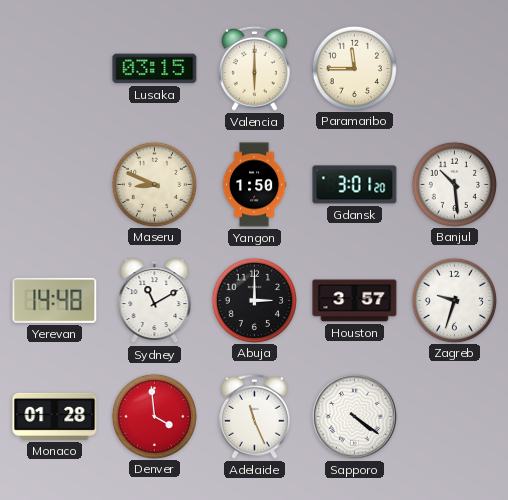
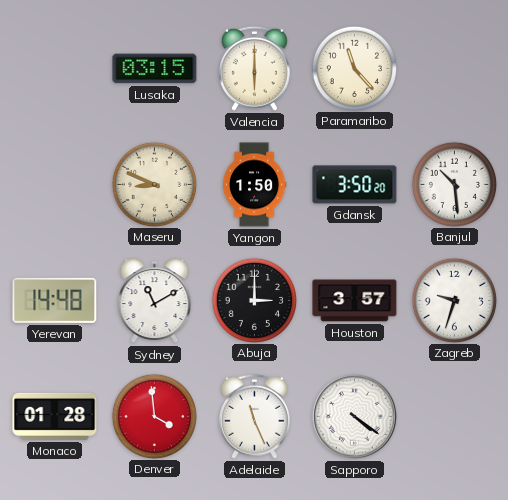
Paramaribo: 11:45 -> 11:23
Gdansk: 3:01 -> 3:50
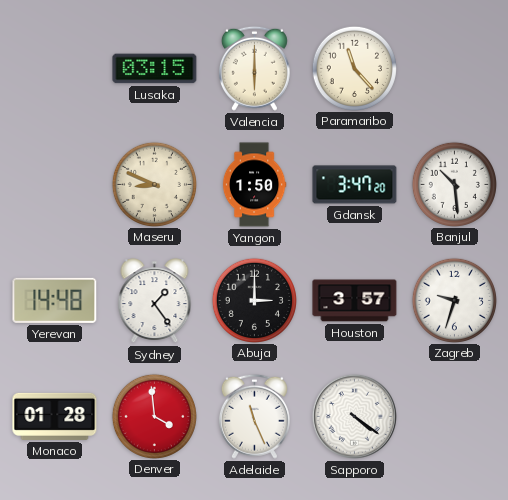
Gdansk: 3:50 -> 3:47
Sydney: 11:10 -> 1:24
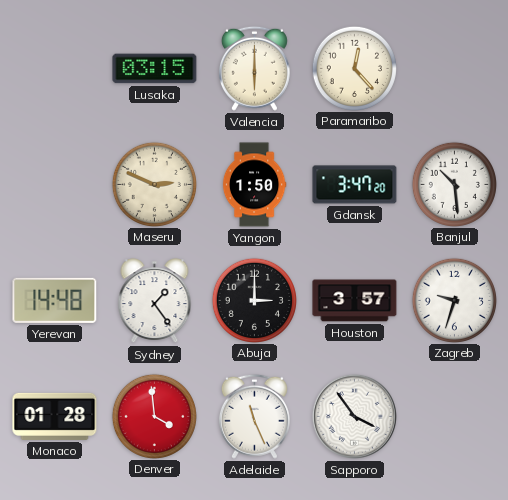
Paramaribo: 11:23 -> 12:23
Maseru: 8:49 -> 2:49
Sapporo: 4:21 -> 3:54
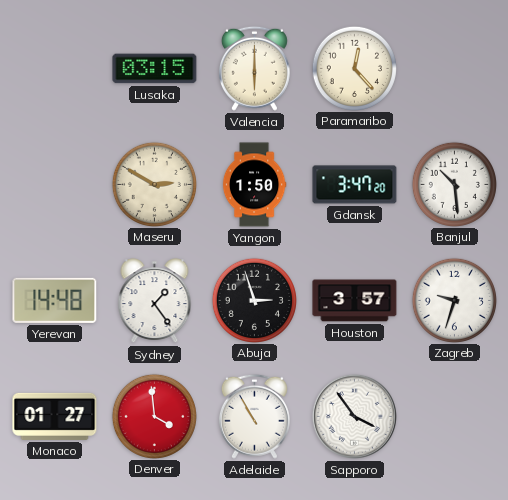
Maseru: 2:49 -> 2:50
Abuja: 3:00 -> 2:57
Monaco: 01:28 -> 01:27
Adelaide: 11:26 -> 10:55
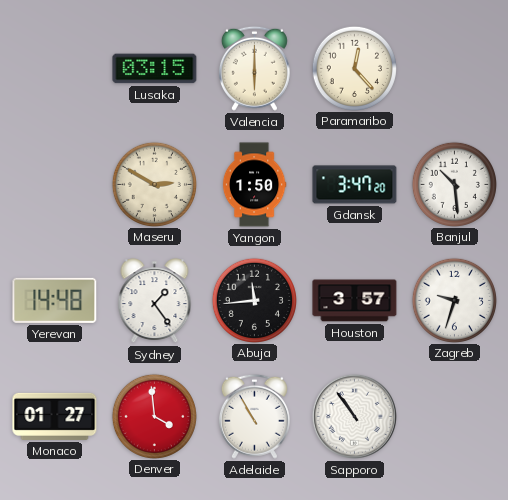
Abuja: 2:57 -> 11:44
Sapporo: 3:54 -> 10:54
